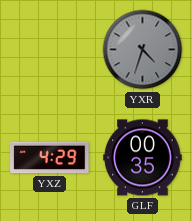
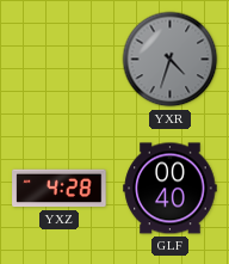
YXZ: 4:29 -> 4:28
GLF: 00:35 -> 00:40
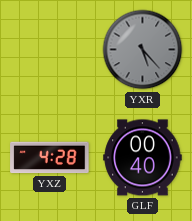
YXR: 4:33 -> 5:23
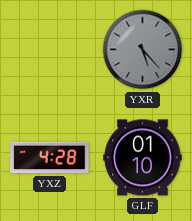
GLF: 00:40 -> 01:10
